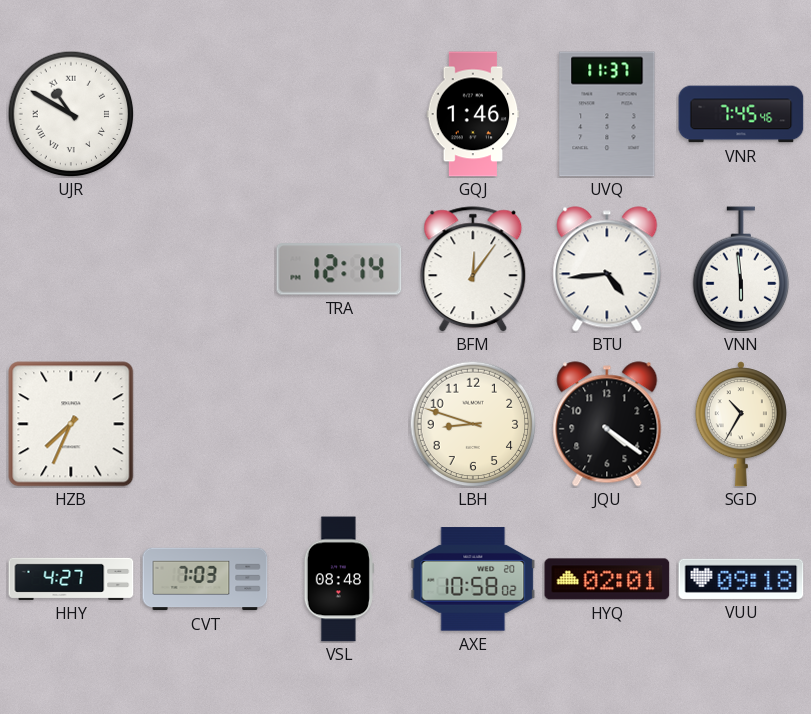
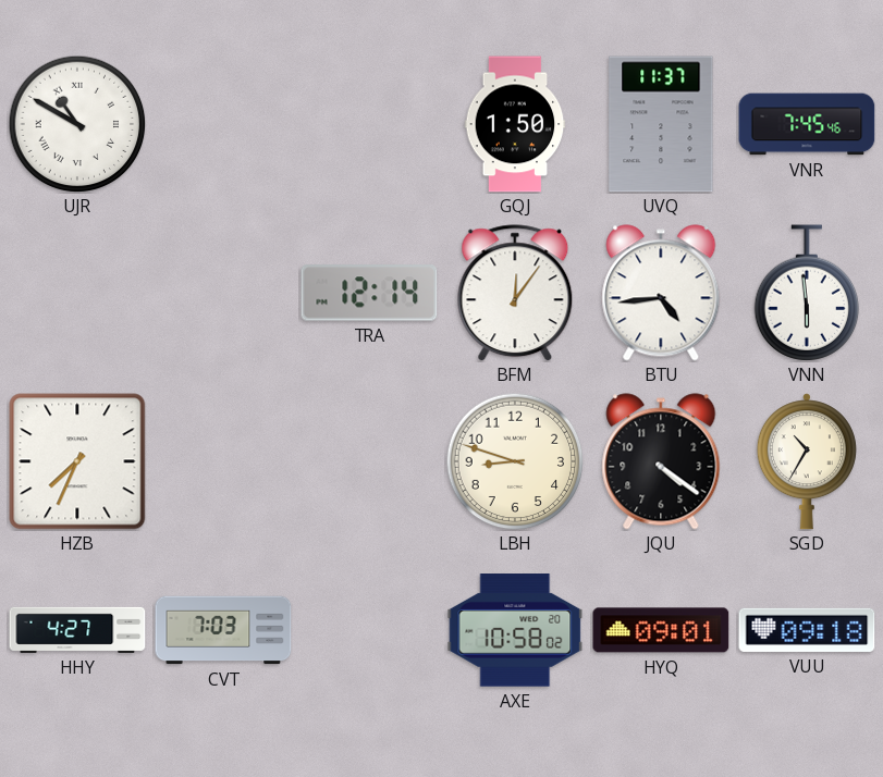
GQJ: 1:46 -> 1:50
VSL: 08:48 -> none
HYQ: 02:01 -> 09:01
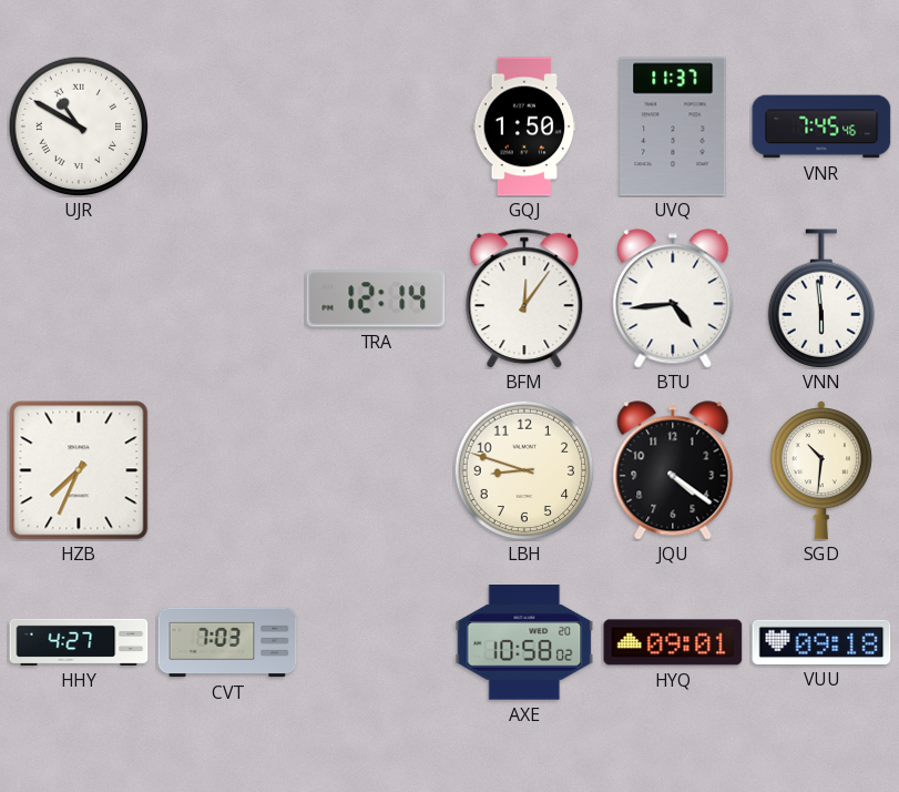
SGD: 10:35 -> 10:31
